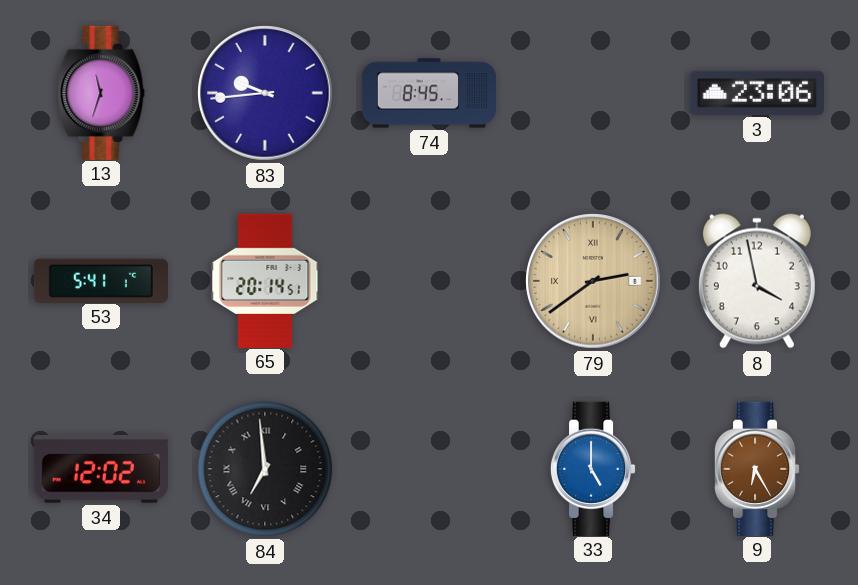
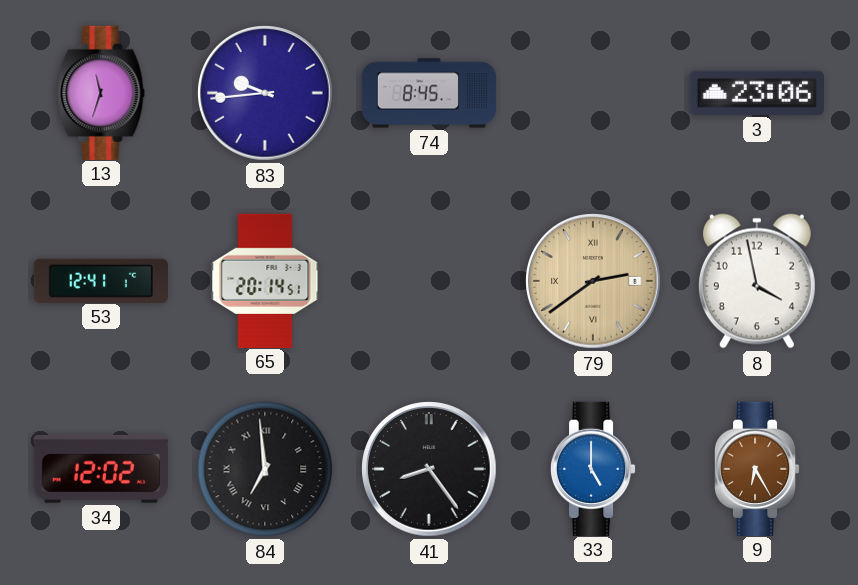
53: 5:41 -> 12:41
41: none -> 8:24
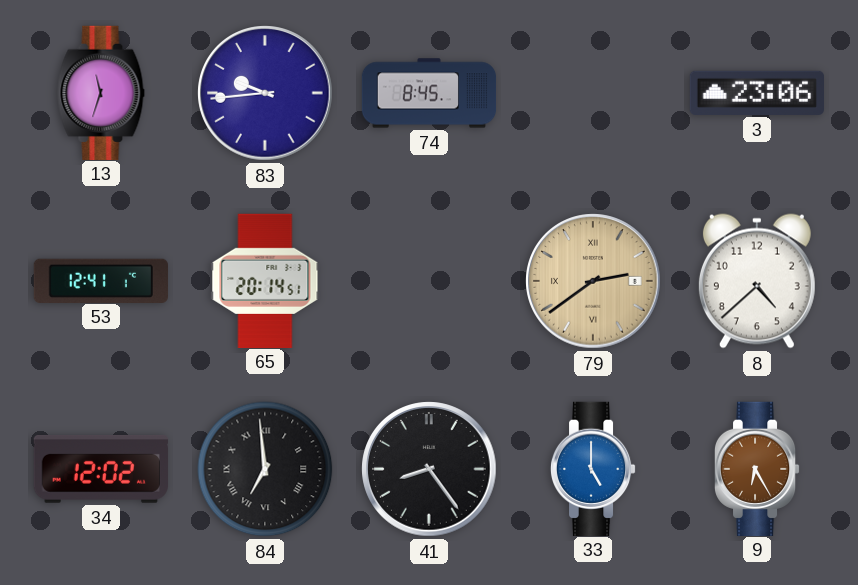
8: 3:58 -> 4:38
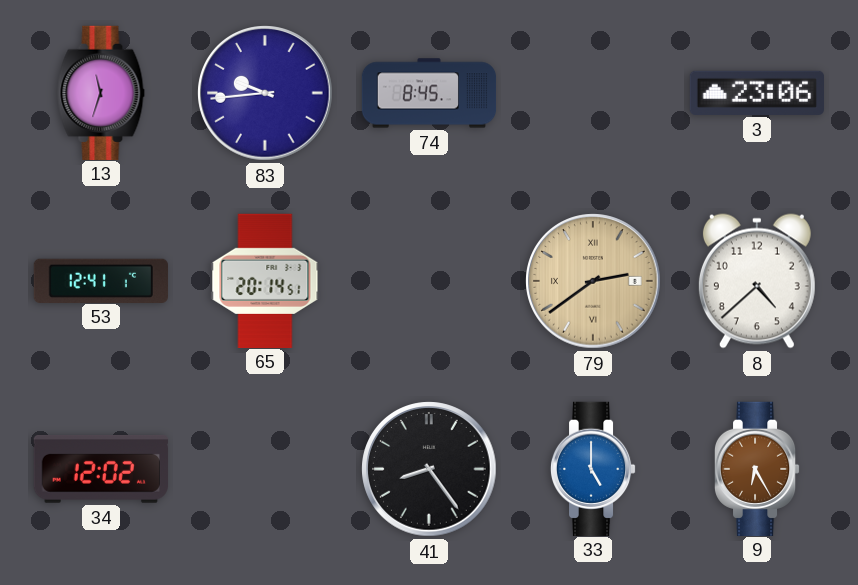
84: 6:59 -> none
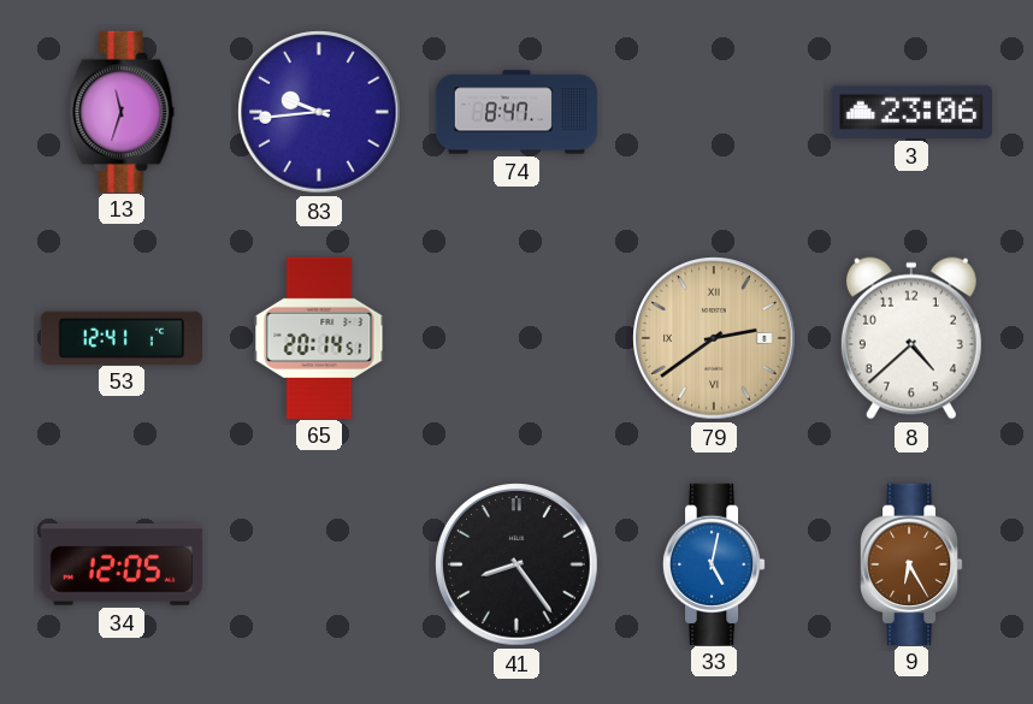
74: 8:45 -> 8:47
34: 12:02 -> 12:05
33: 5:00 -> 5:02
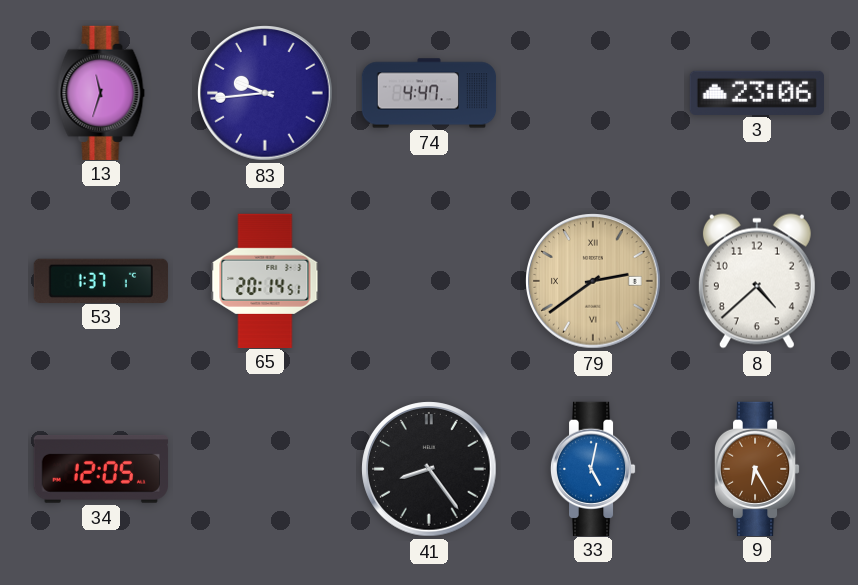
74: 8:47 -> 4:47
53: 12:41 -> 1:37
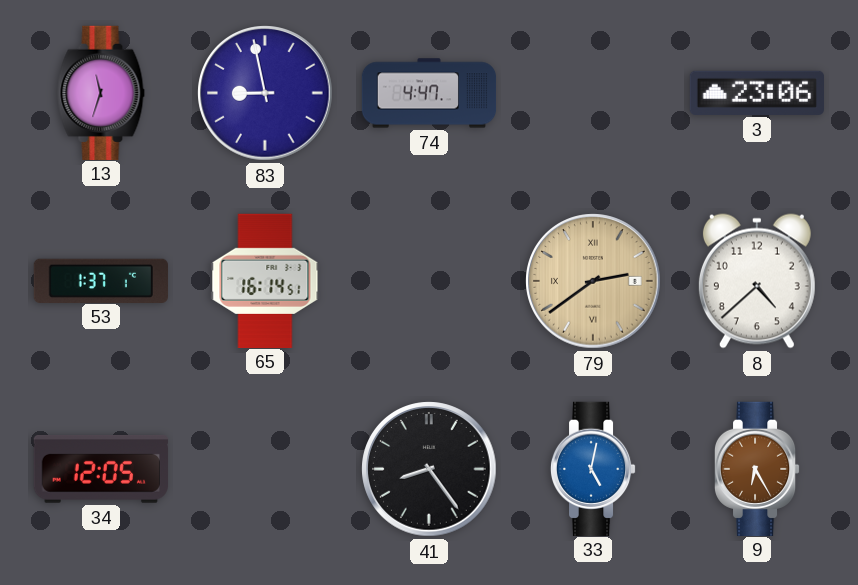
83: 9:44 -> 8:58
65: 20:14 -> 16:14
